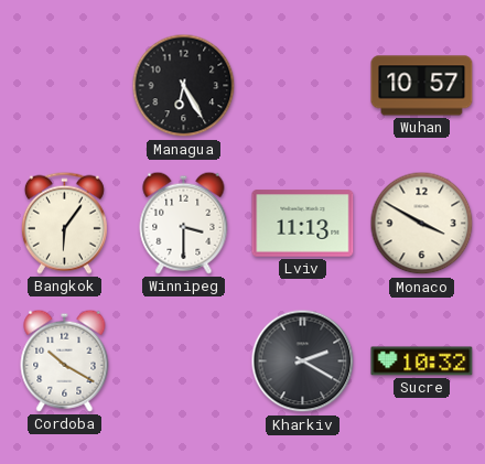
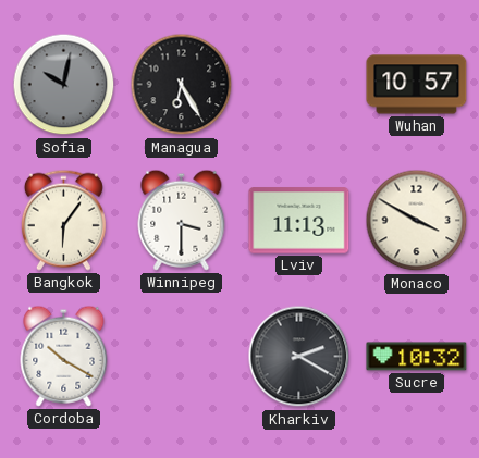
Sofia: none -> 10:02
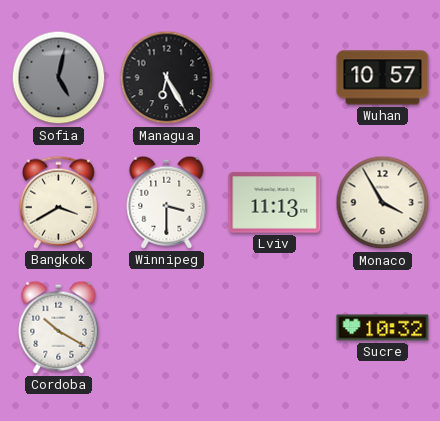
Sofia: 10:02 -> 5:02
Bangkok: 6:06 -> 3:40
Monaco: 3:50 -> 3:55
Kharkiv: 2:20 -> none
